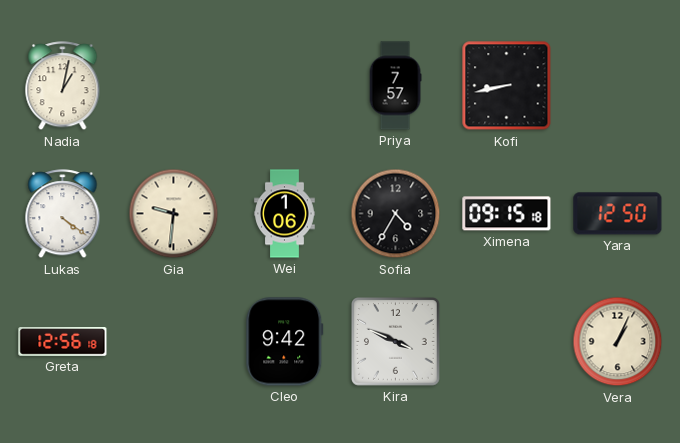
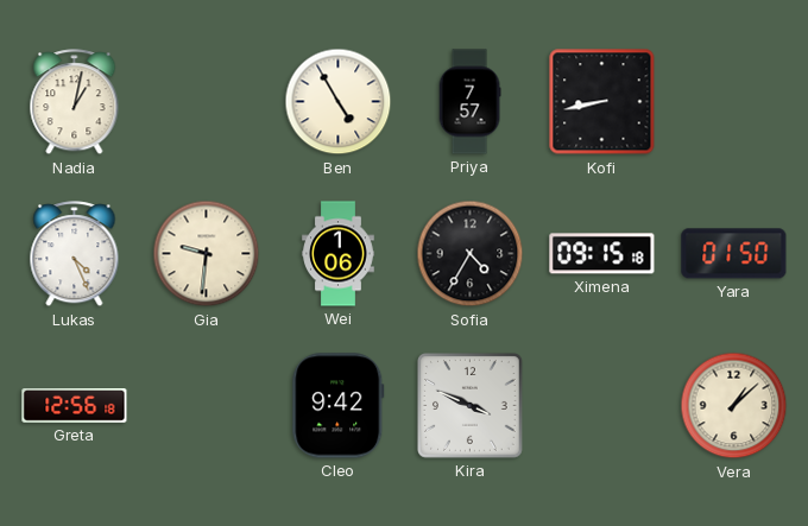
Ben: none -> 4:55
Lukas: 4:21 -> 4:26
Yara: 12:50 -> 01:50
Vera: 1:04 -> 1:08
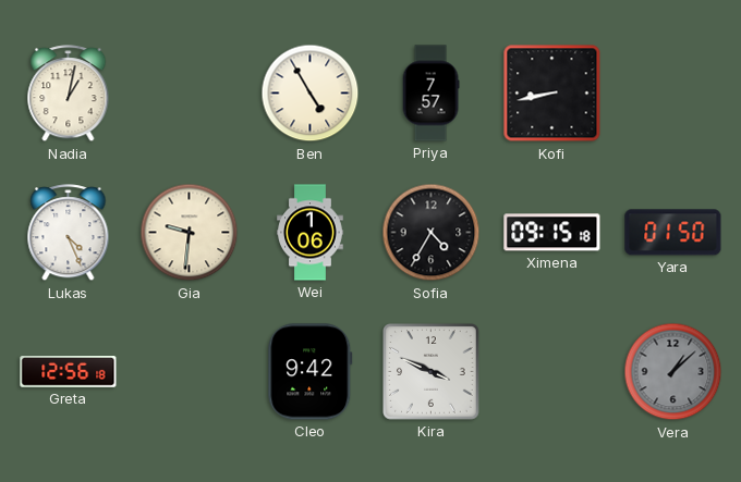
Vera dial: cream -> grey
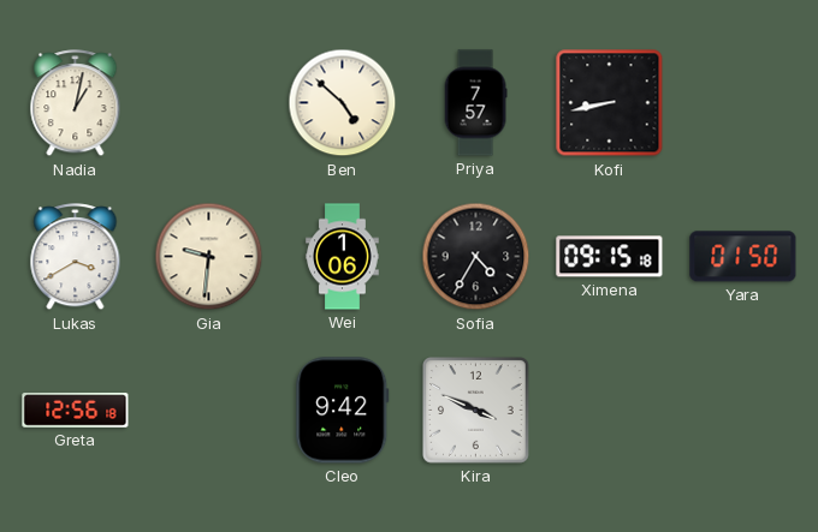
Ben: 4:55 -> 4:52
Lukas: 4:26 -> 3:40
Vera: 1:08 -> none
